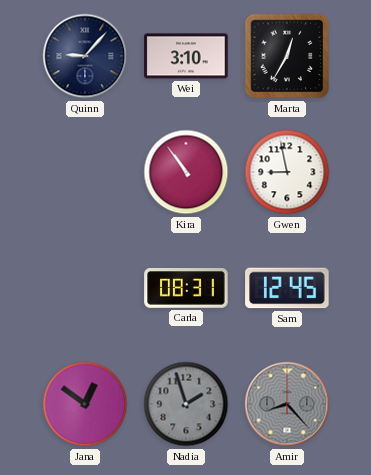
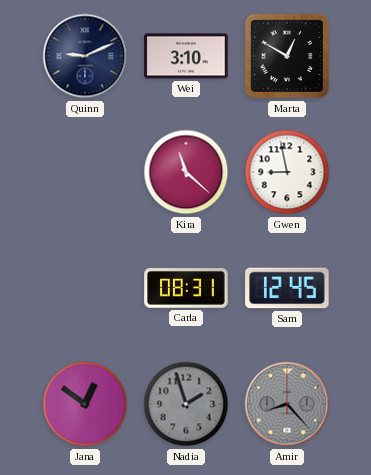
Quinn: 9:07 -> 9:11
Marta: 12:35 -> 12:50
Kira: 10:54 -> 11:22
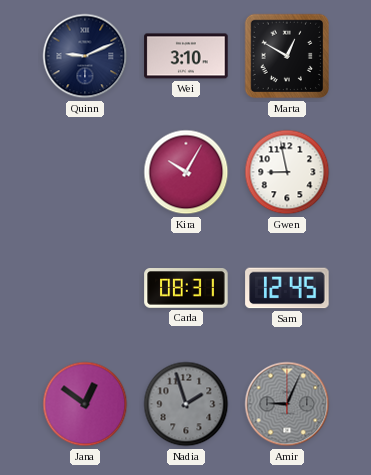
Kira: 11:22 -> 10:05
Amir: 8:23 -> 9:04
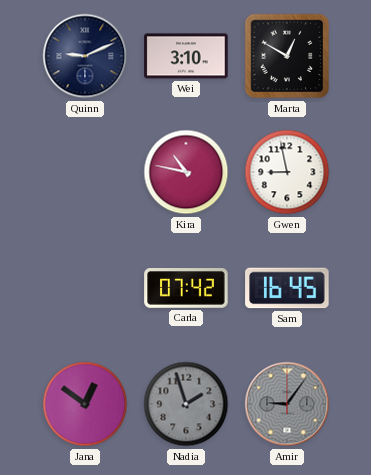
Kira: 10:05 -> 10:47
Carla: 08:31 -> 07:42
Sam: 12:45 -> 16:45
Amir: 9:04 -> 9:06
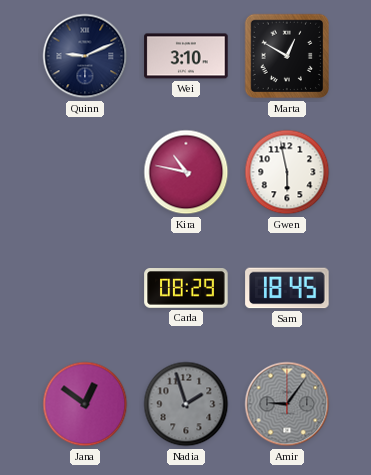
Gwen: 8:58 -> 5:58
Carla: 07:42 -> 08:29
Sam: 16:45 -> 18:45
